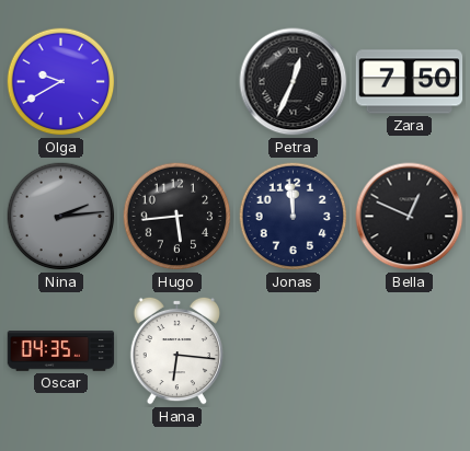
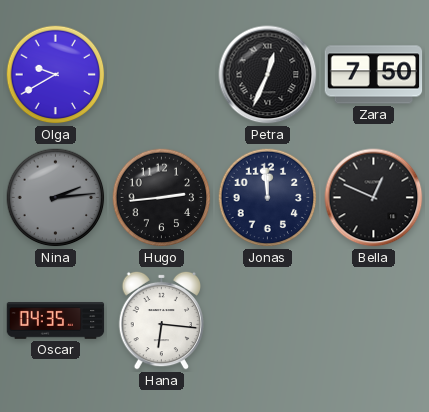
Hugo: 5:44 -> 2:44
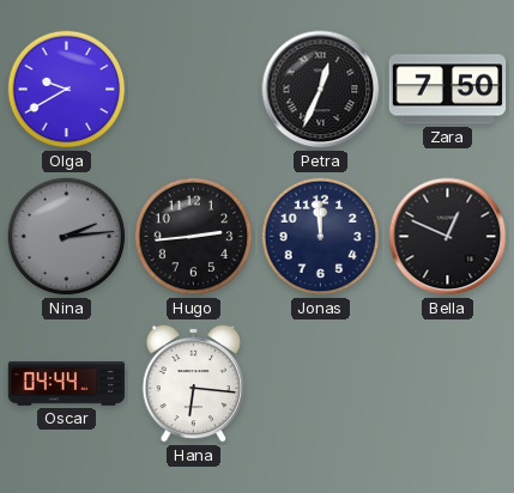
Oscar: 04:35 -> 04:44
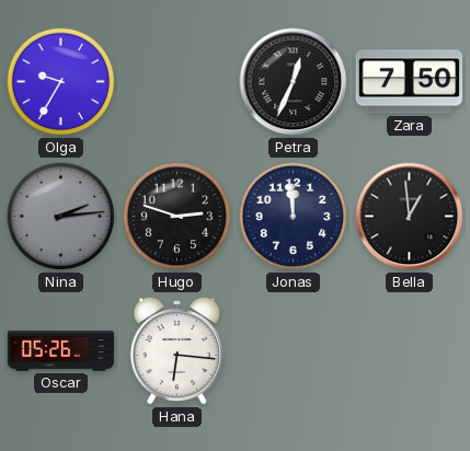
Olga: 9:40 -> 9:35
Hugo: 2:44 -> 2:48
Bella: 12:49 -> 12:59
Oscar: 04:44 -> 05:26
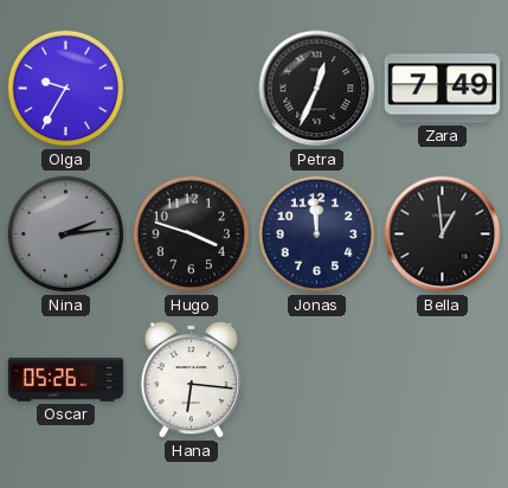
Zara: 7:50 -> 7:49
Hugo: 2:48 -> 3:48
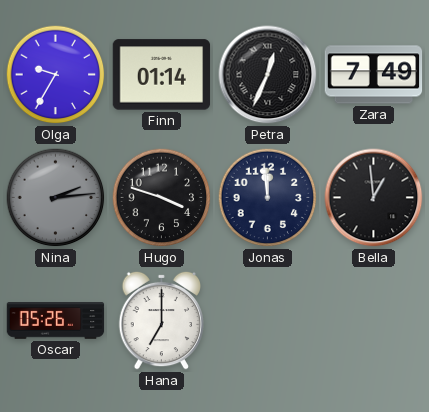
Finn: none -> 01:14
Hana: 6:16 -> 7:00
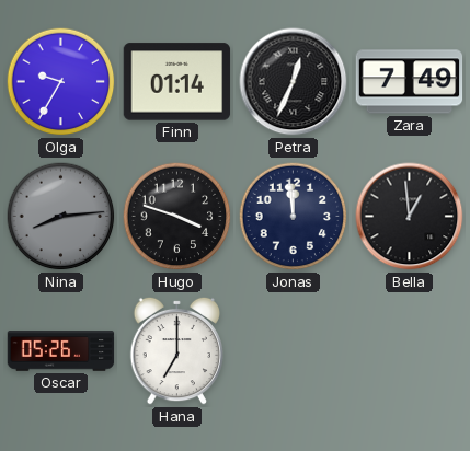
Nina: 2:14 -> 8:14
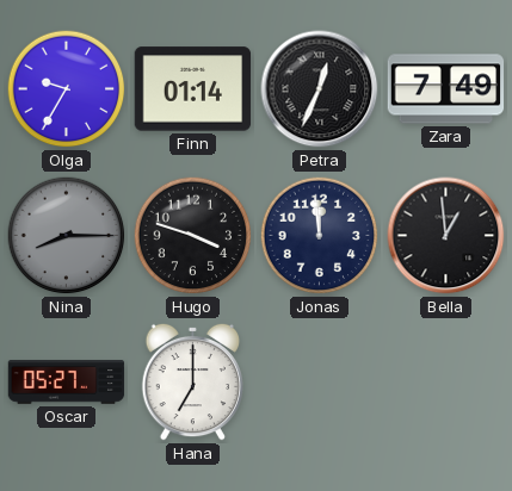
Nina: 8:14 -> 8:15
Oscar: 05:26 -> 05:27
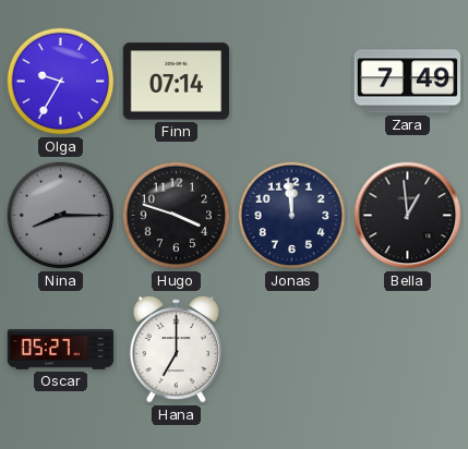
Finn: 01:14 -> 07:14
Petra: 12:34 -> none
